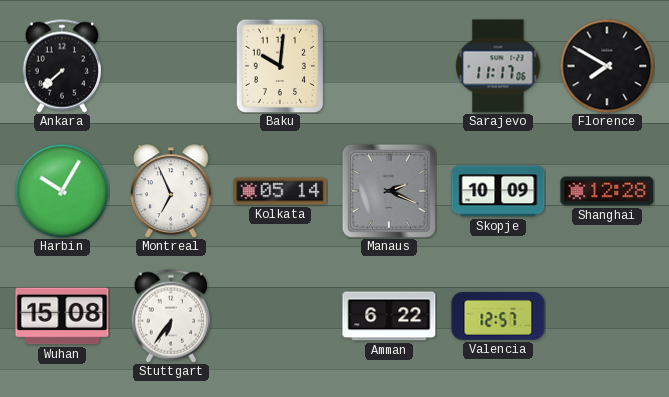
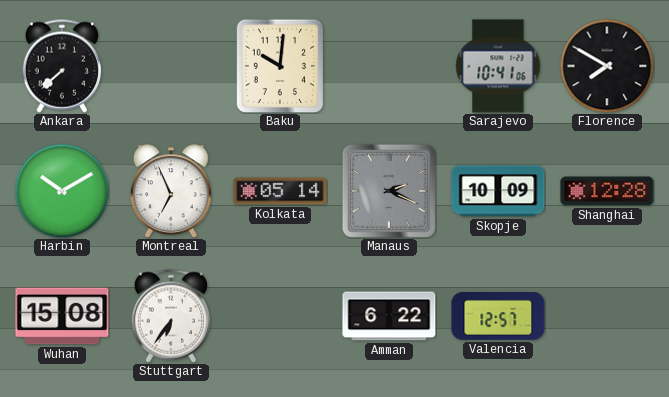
Sarajevo: 11:17 -> 10:41
Harbin: 10:05 -> 10:10
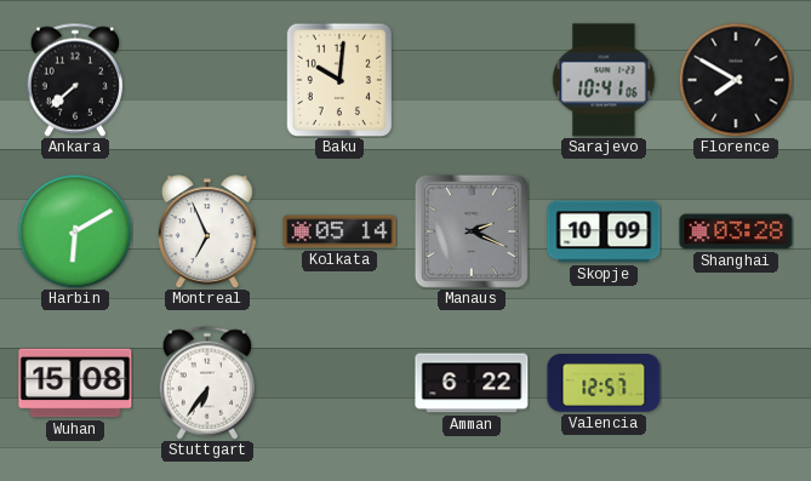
Harbin: 10:10 -> 6:10
Shanghai: 12:28 -> 03:28
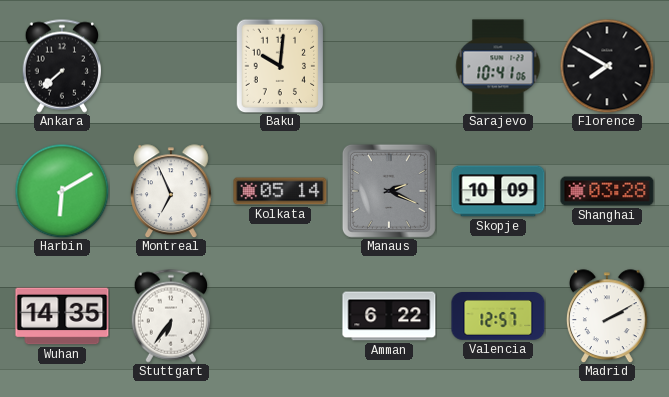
Wuhan: 15:08 -> 14:35
Madrid: none -> 2:10
